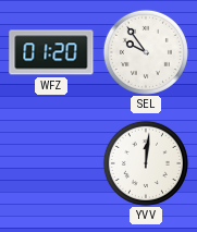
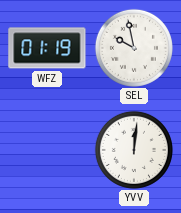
WFZ: 01:20 -> 01:19
SEL: 9:54 -> 9:58
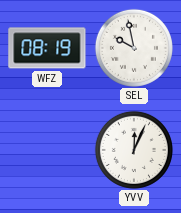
WFZ: 01:19 -> 08:19
YVV: 12:01 -> 12:04
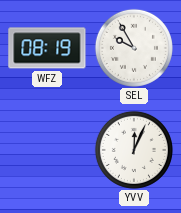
SEL: 9:58 -> 9:55
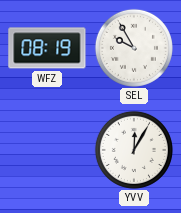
YVV: 12:04 -> 12:05
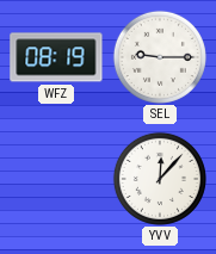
SEL: 9:55 -> 9:15
YVV: 12:05 -> 12:07
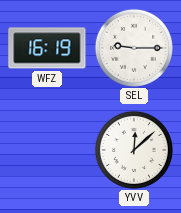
WFZ: 08:19 -> 16:19
YVV: 12:07 -> 12:08
